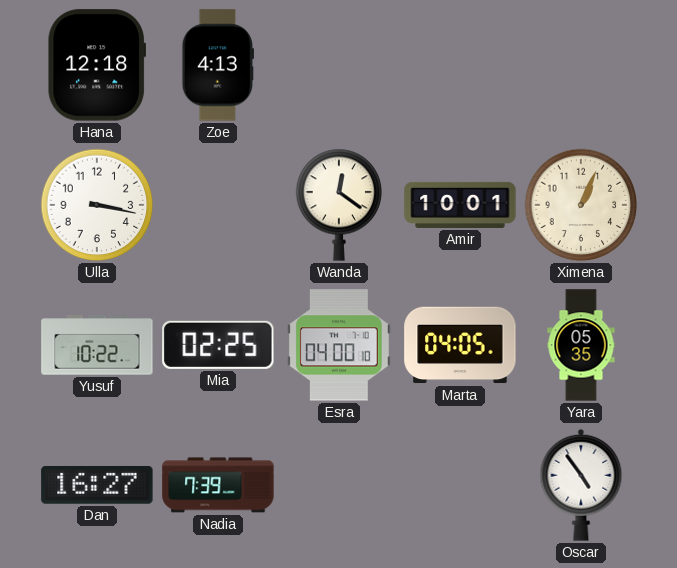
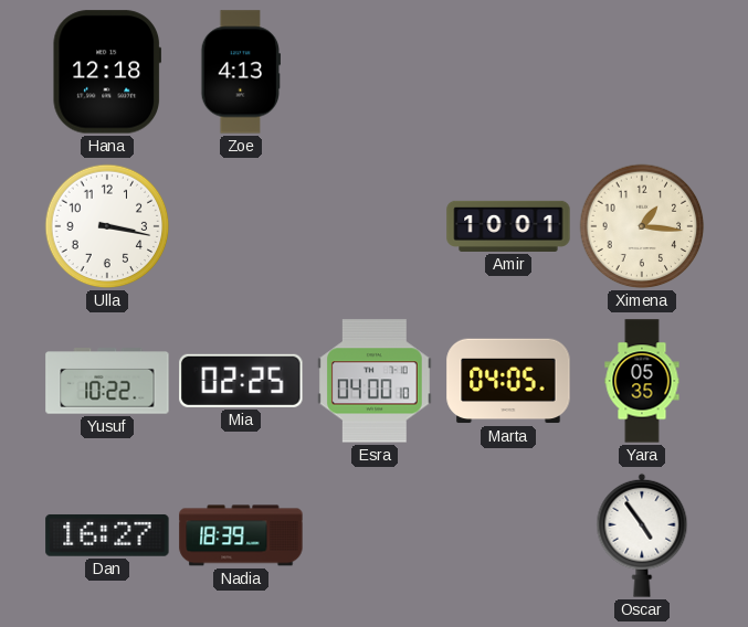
Wanda: 12:21 -> none
Ximena: 1:04 -> 1:16
Nadia: 7:39 -> 18:39
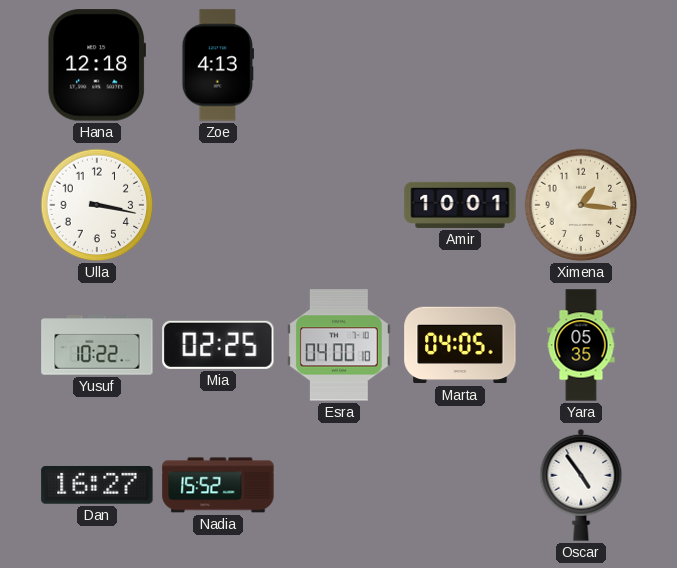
Nadia: 18:39 -> 15:52
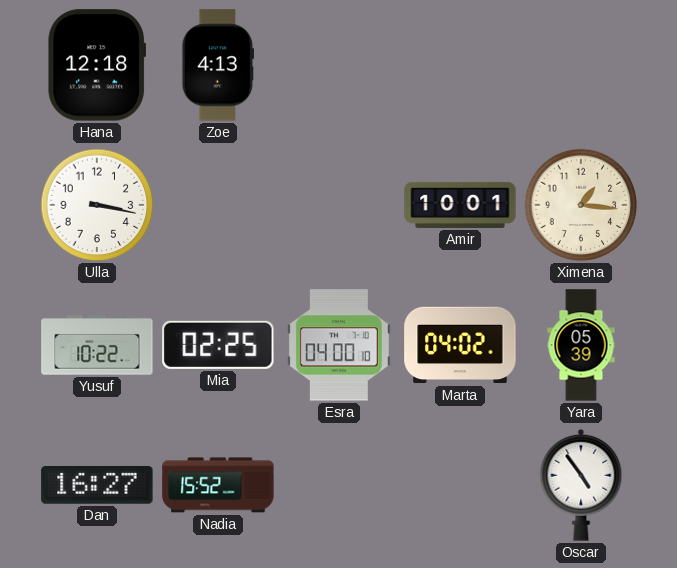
Marta: 04:05 -> 04:02
Yara: 05:35 -> 05:39
